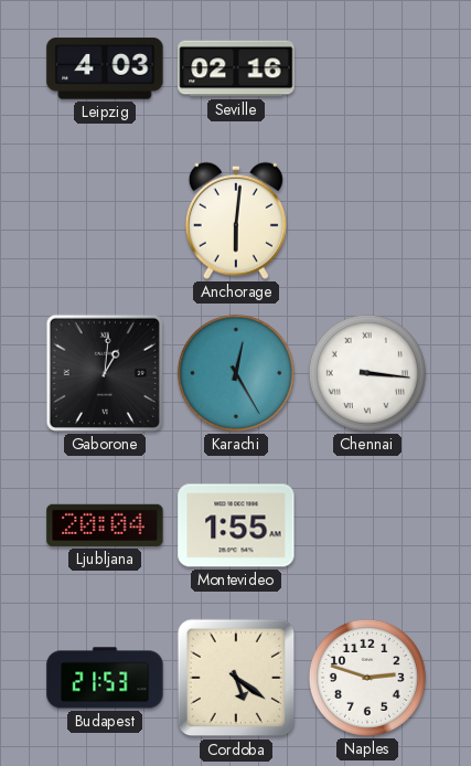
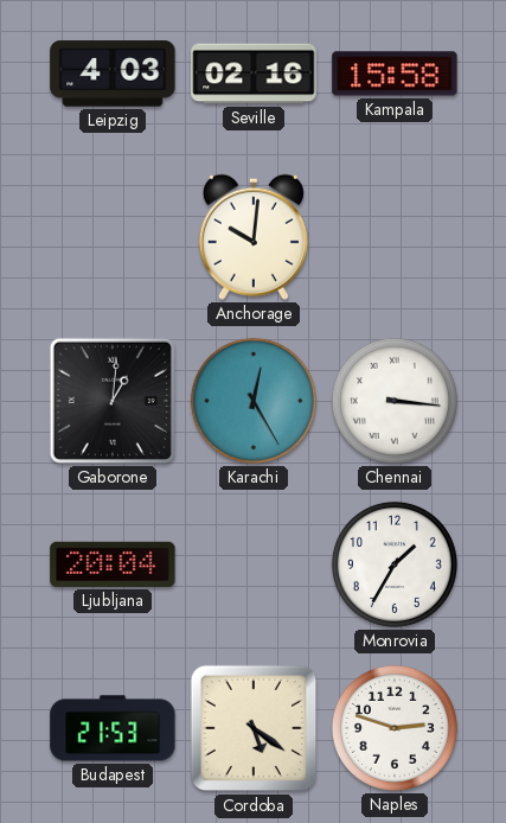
Kampala: none -> 15:58
Anchorage: 6:01 -> 10:01
Montevideo: 1:55 -> none
Monrovia: none -> 1:35
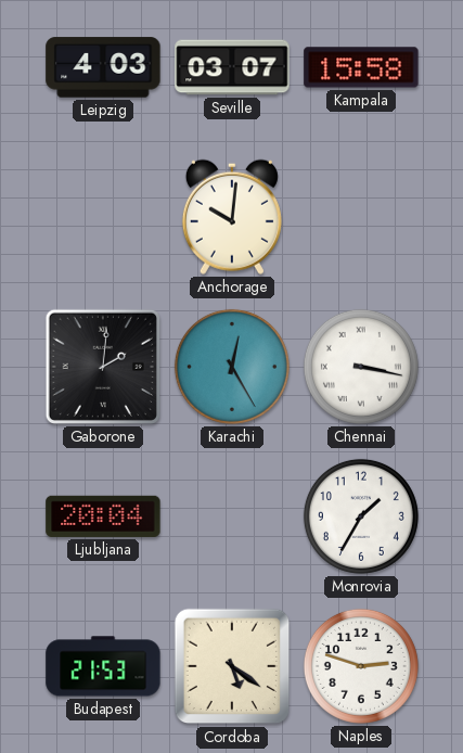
Seville: 02:16 -> 03:07
Gaborone: 1:01 -> 2:01
Chennai: 3:16 -> 3:17
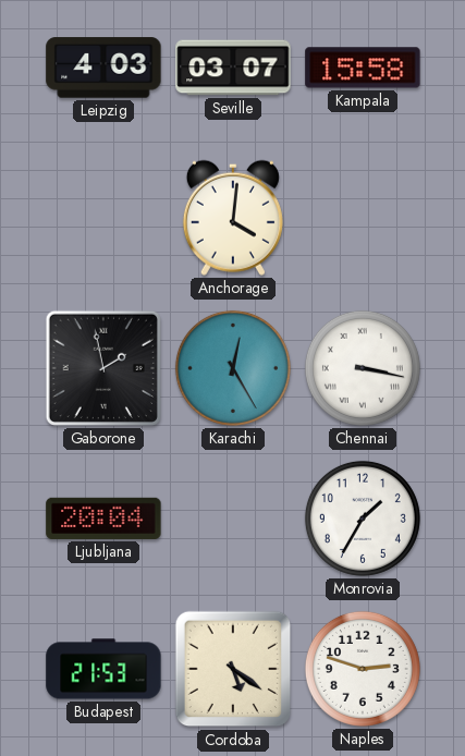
Anchorage: 10:01 -> 4:01
Gaborone: 2:01 -> 1:58
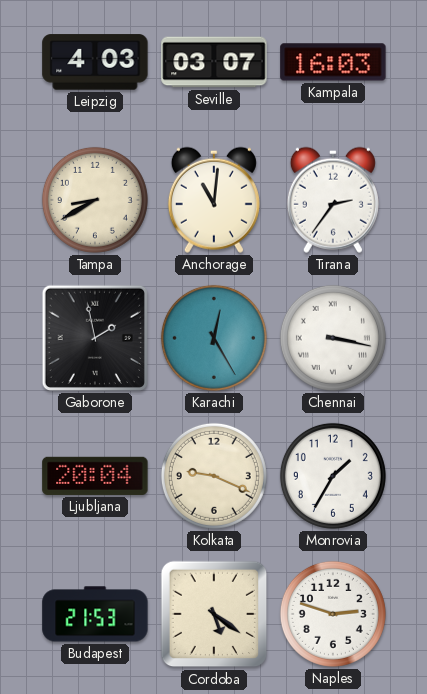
Kampala: 15:58 -> 16:03
Tampa: none -> 8:40
Anchorage: 4:01 -> 11:01
Tirana: none -> 2:36
Kolkata: none -> 9:19
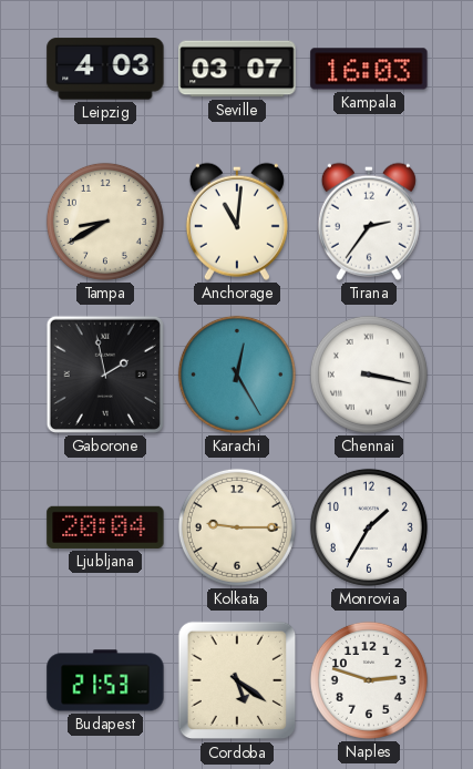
Kolkata: 9:19 -> 9:15
